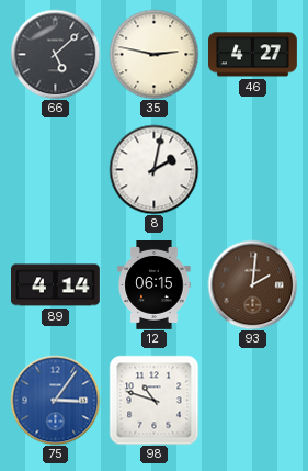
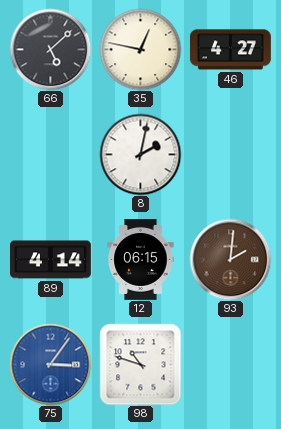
35: 2:47 -> 12:47
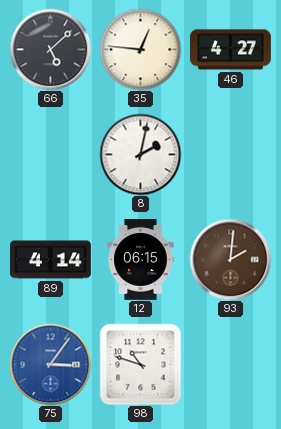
35: 12:47 -> 12:46
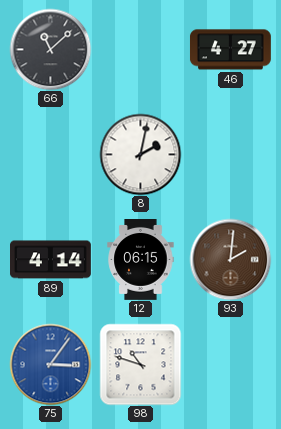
66: 5:08 -> 11:08
35: 12:46 -> none
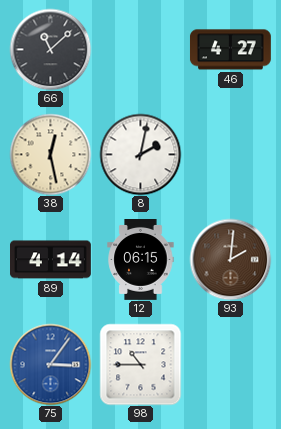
38: none -> 12:28
98: 10:48 -> 10:45
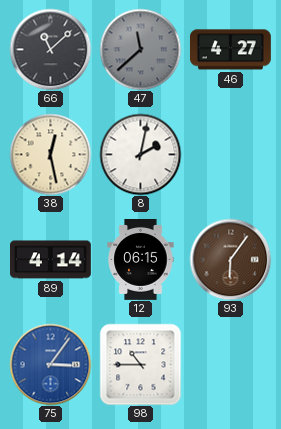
47: none -> 11:38
93: 2:01 -> 6:06
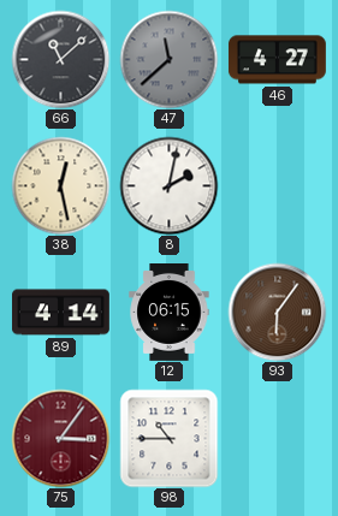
75 dial: blue -> burgundy
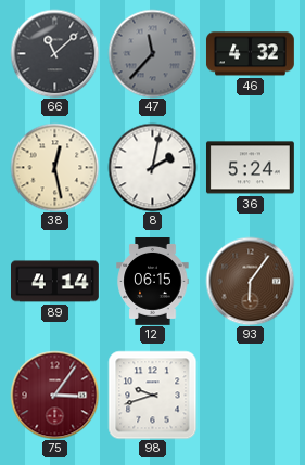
47: 11:38 -> 11:37
46: 4:27 -> 4:32
36: none -> 5:24
98: 10:45 -> 9:42
